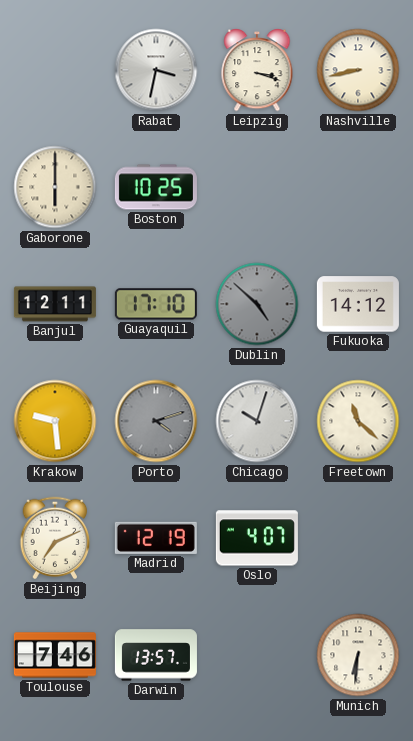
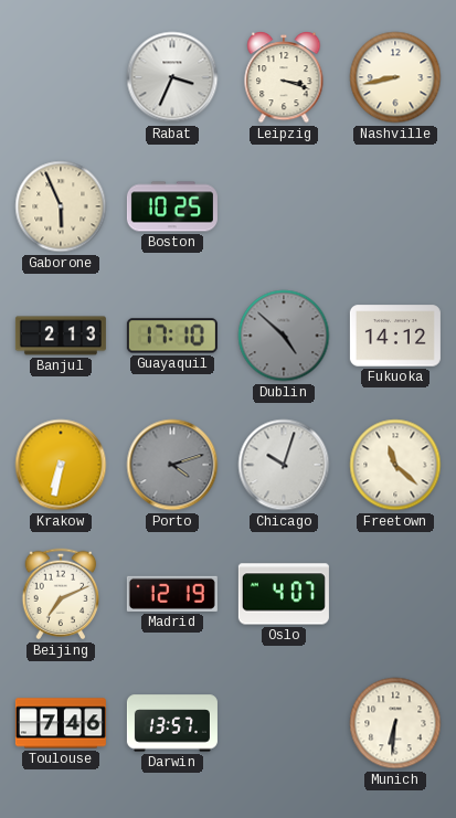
Rabat: 3:32 -> 3:34
Gaborone: 6:00 -> 5:56
Banjul: 12:11 -> 2:13
Krakow: 9:29 -> 6:32
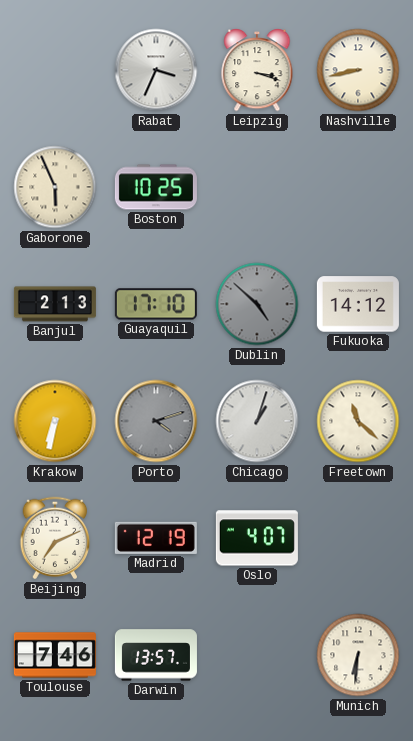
Chicago: 10:03 -> 1:03
